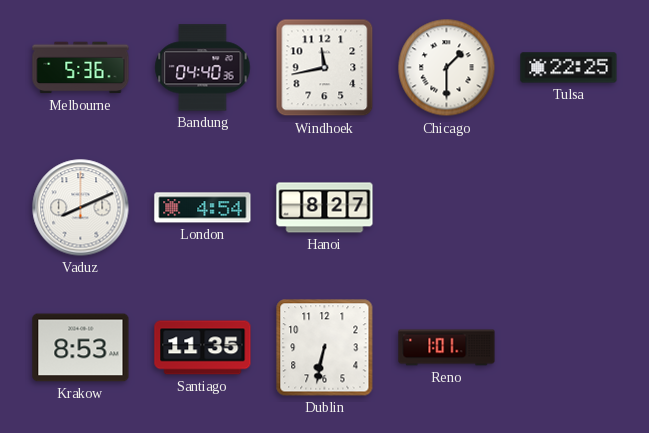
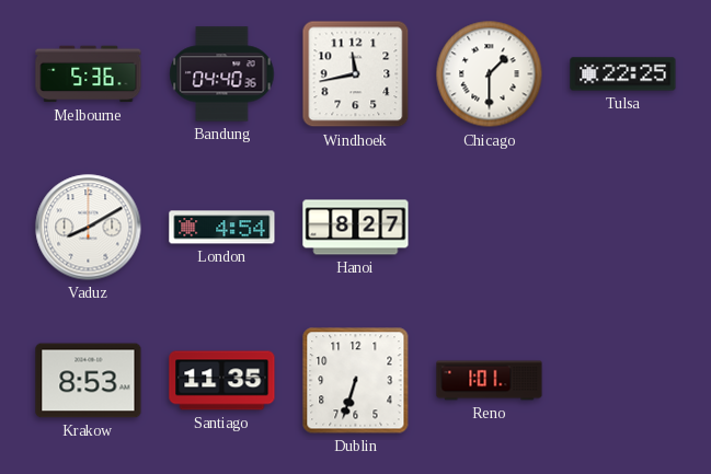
Vaduz: 8:11 -> 8:10
Dublin: 6:32 -> 6:33
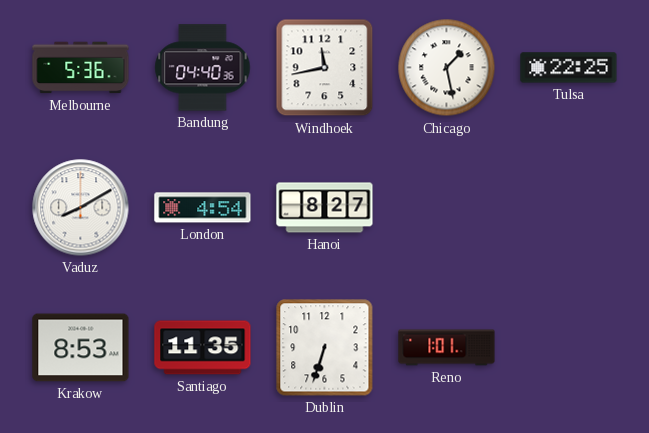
Chicago: 1:30 -> 1:28
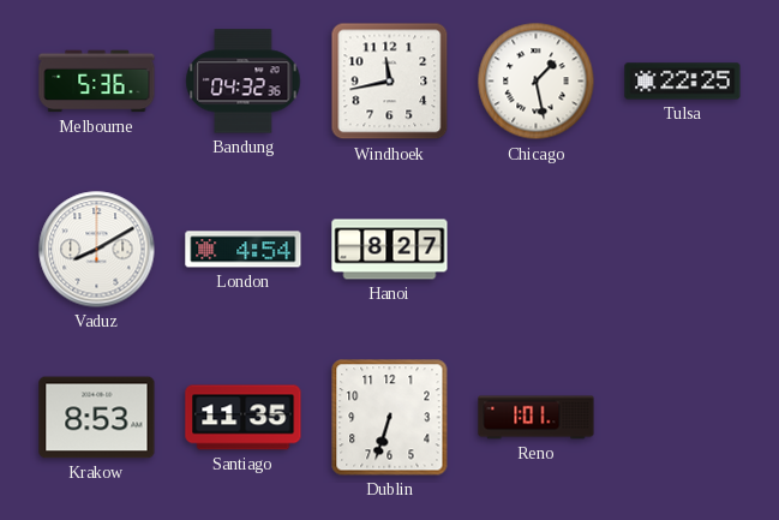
Bandung: 04:40 -> 04:32
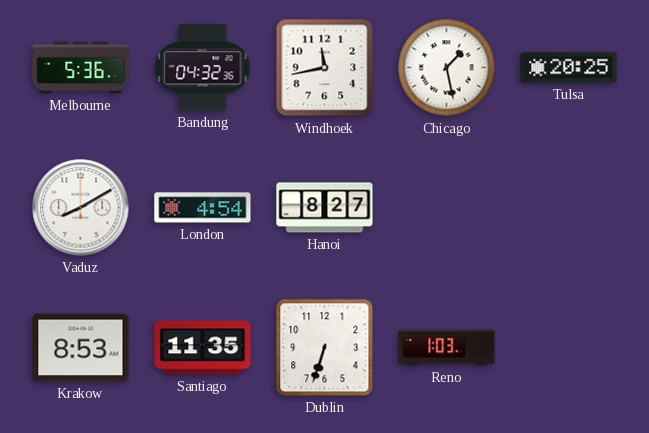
Tulsa: 22:25 -> 20:25
Reno: 1:01 -> 1:03
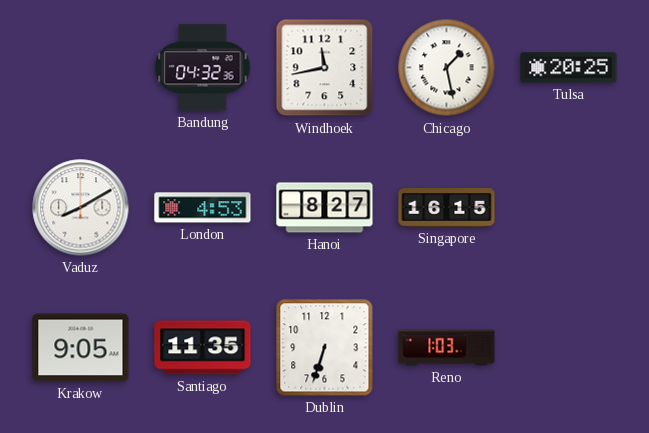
Melbourne: 5:36 -> none
London: 4:54 -> 4:53
Singapore: none -> 16:15
Krakow: 8:53 -> 9:05
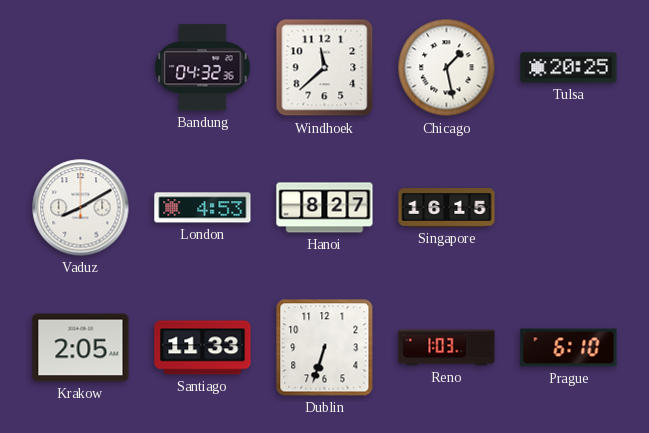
Windhoek: 11:43 -> 11:38
Krakow: 9:05 -> 2:05
Santiago: 11:35 -> 11:33
Prague: none -> 6:10
